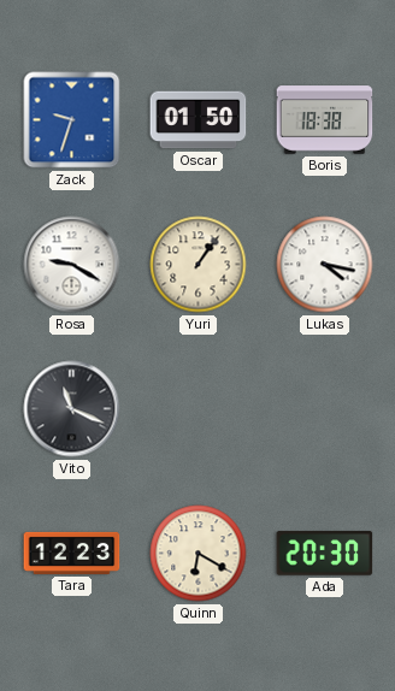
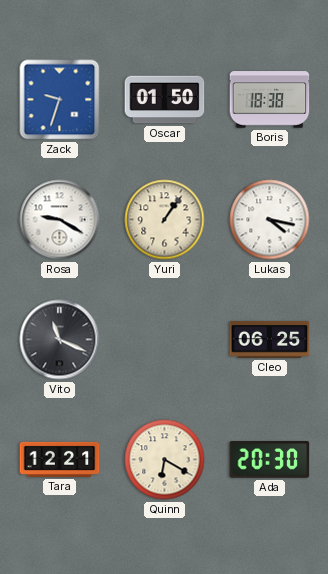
Cleo: none -> 06:25
Tara: 12:23 -> 12:21
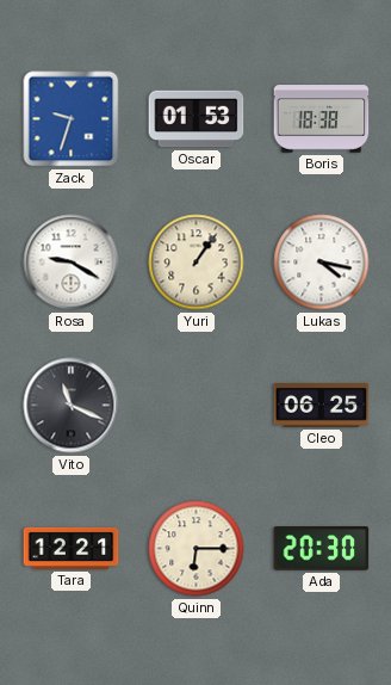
Oscar: 01:50 -> 01:53
Quinn: 6:20 -> 6:15
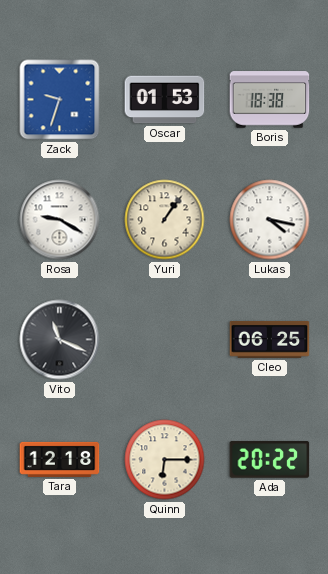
Tara: 12:21 -> 12:18
Ada: 20:30 -> 20:22
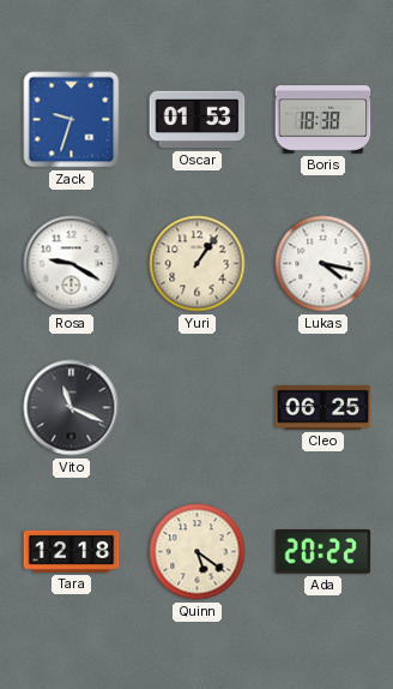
Quinn: 6:15 -> 5:21
